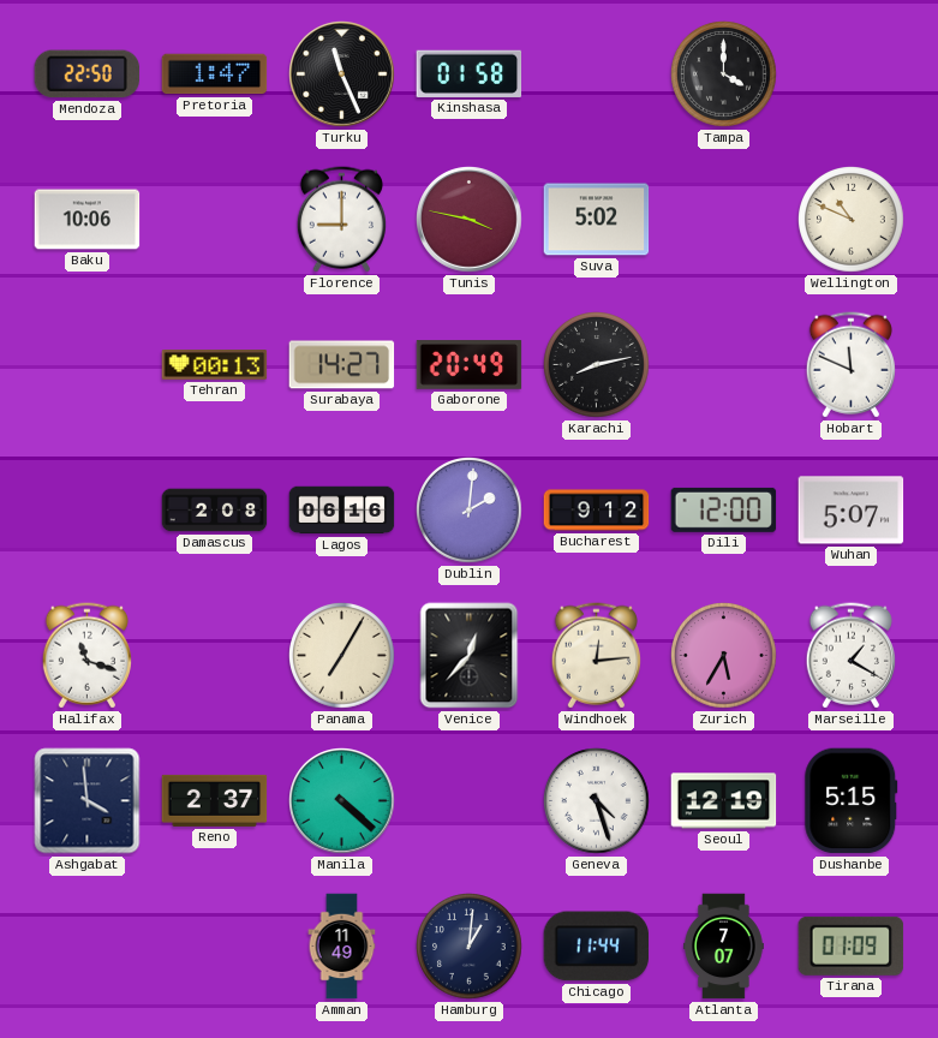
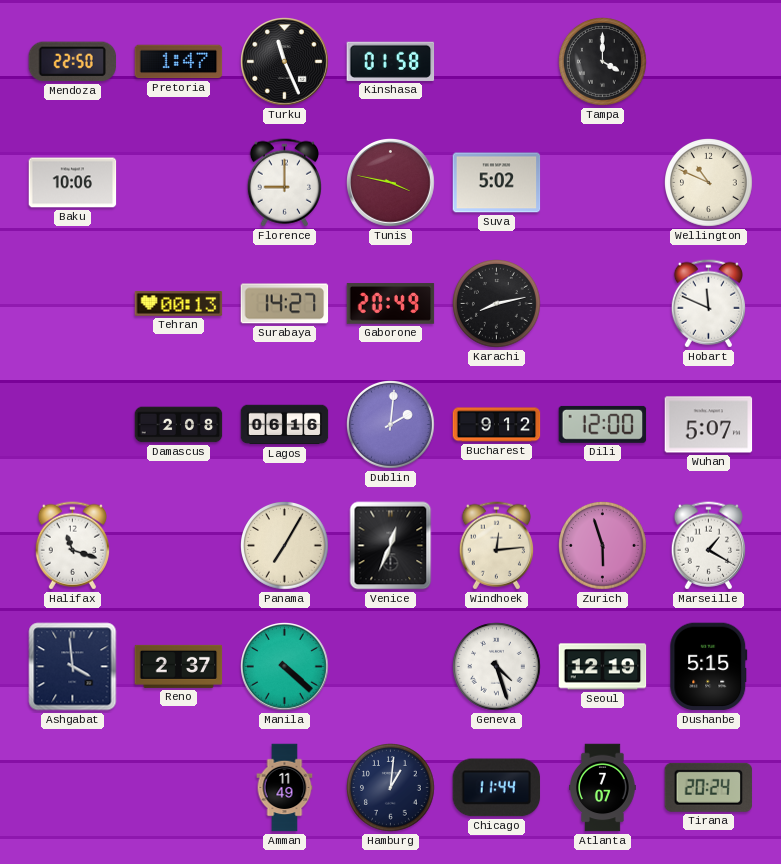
Venice: 12:37 -> 12:34
Zurich: 5:35 -> 5:57
Tirana: 01:09 -> 20:24
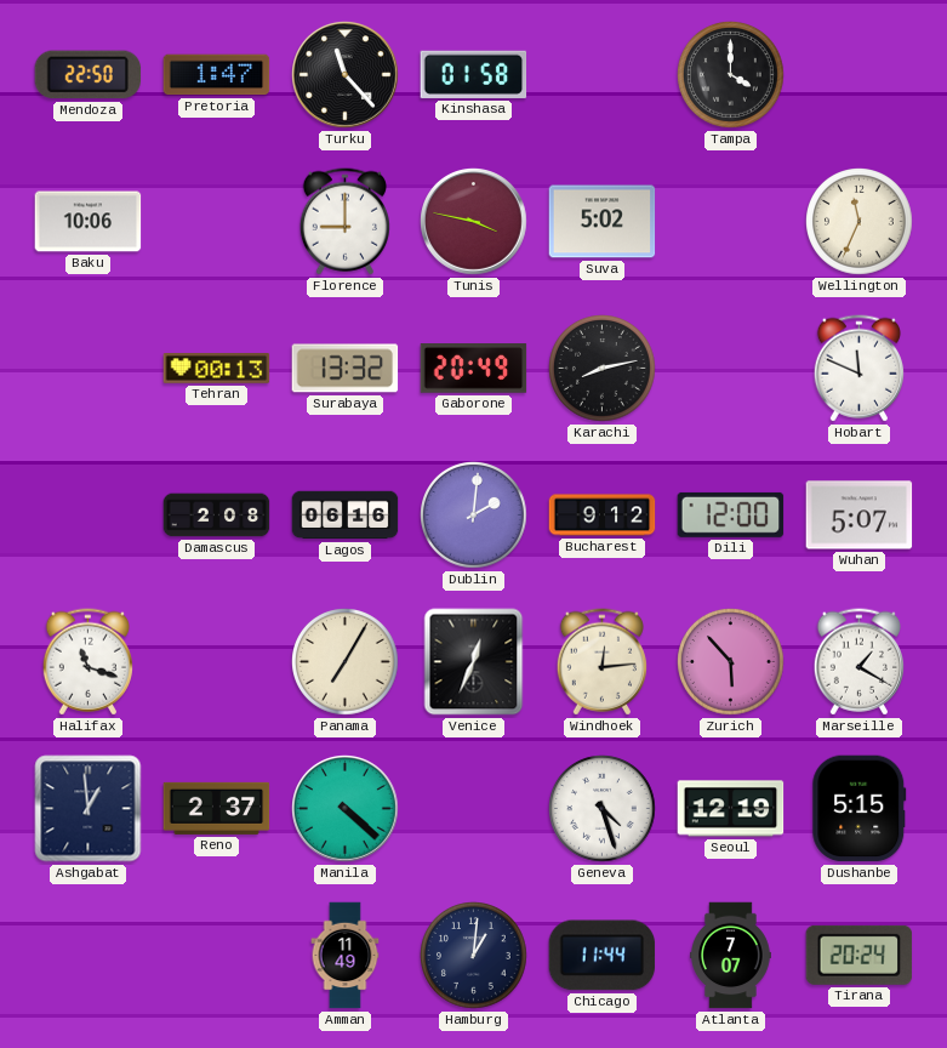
Turku: 11:26 -> 11:23
Wellington: 10:49 -> 11:34
Surabaya: 14:27 -> 13:32
Zurich: 5:57 -> 5:53
Ashgabat: 3:59 -> 12:59
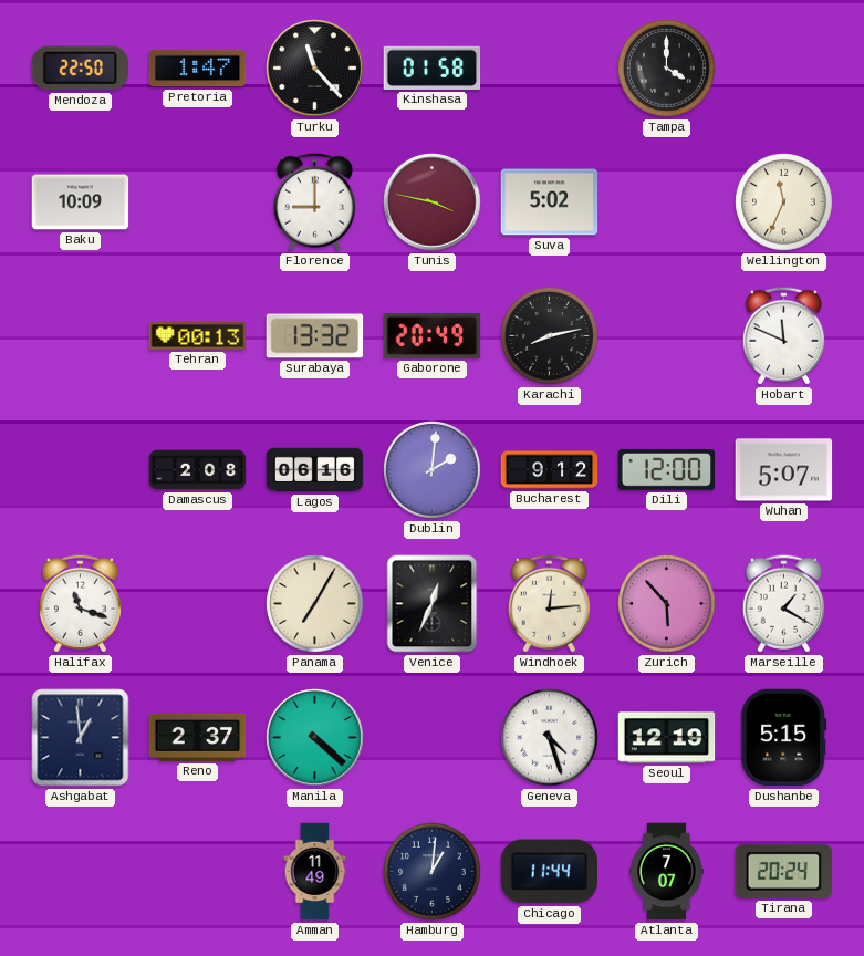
Baku: 10:06 -> 10:09
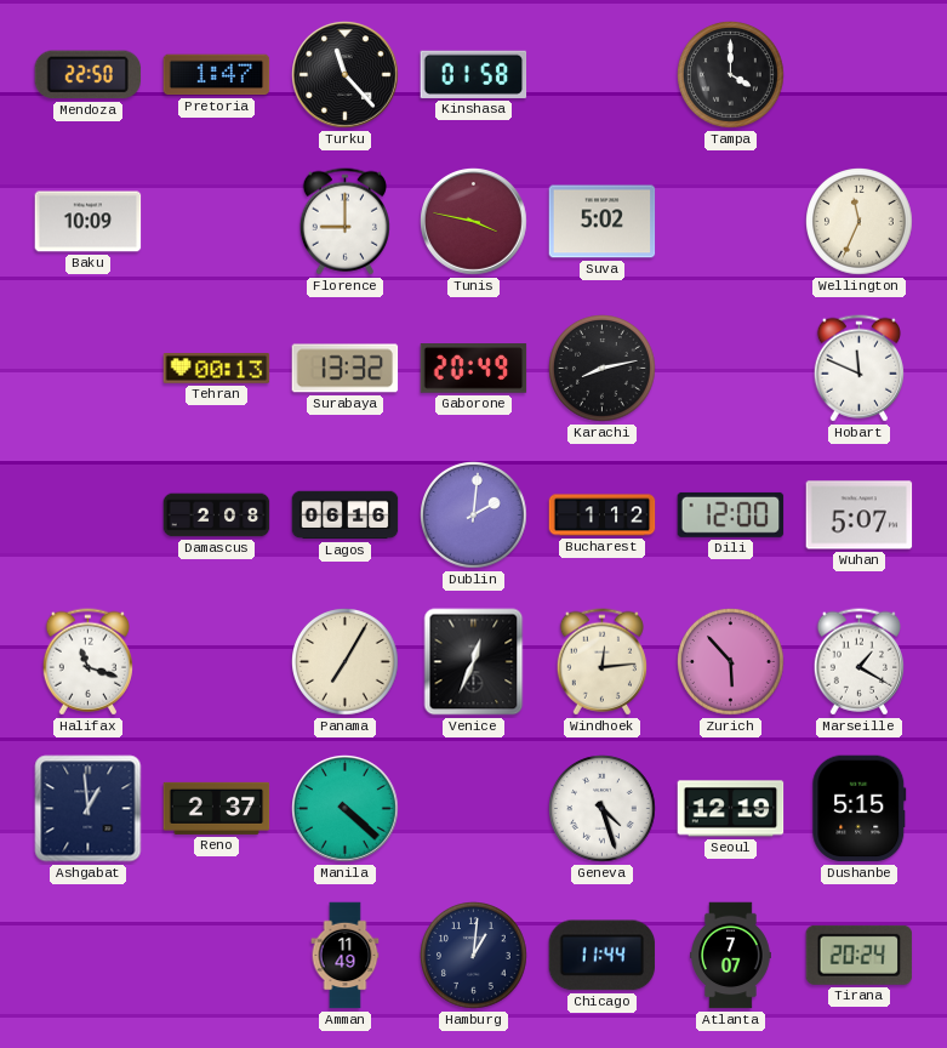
Bucharest: 9:12 -> 1:12
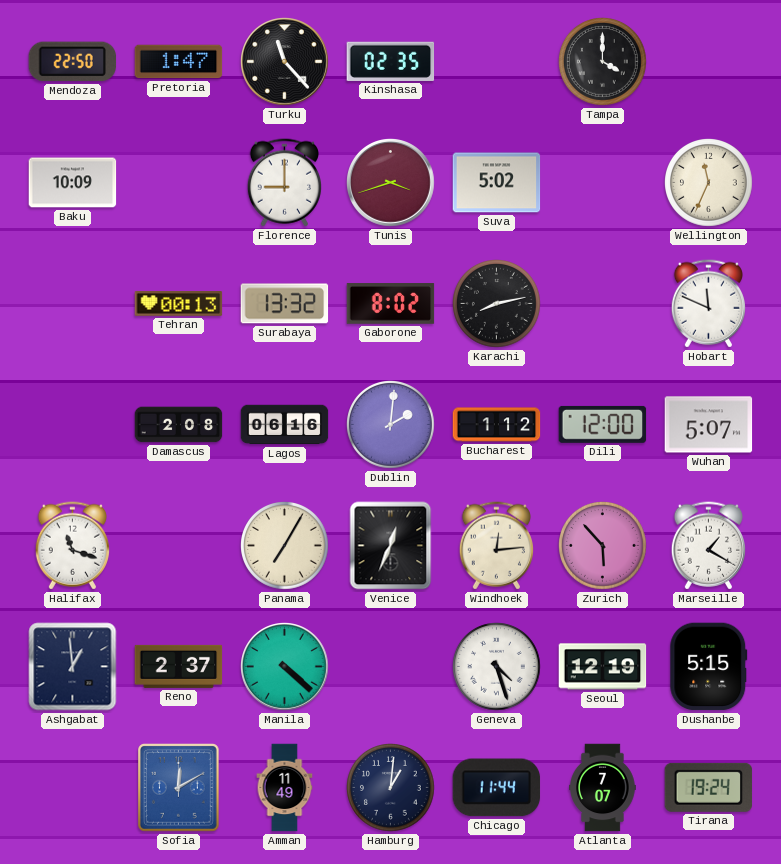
Kinshasa: 01:58 -> 02:35
Tunis: 3:47 -> 3:42
Gaborone: 20:49 -> 8:02
Sofia: none -> 12:10
Tirana: 20:24 -> 19:24
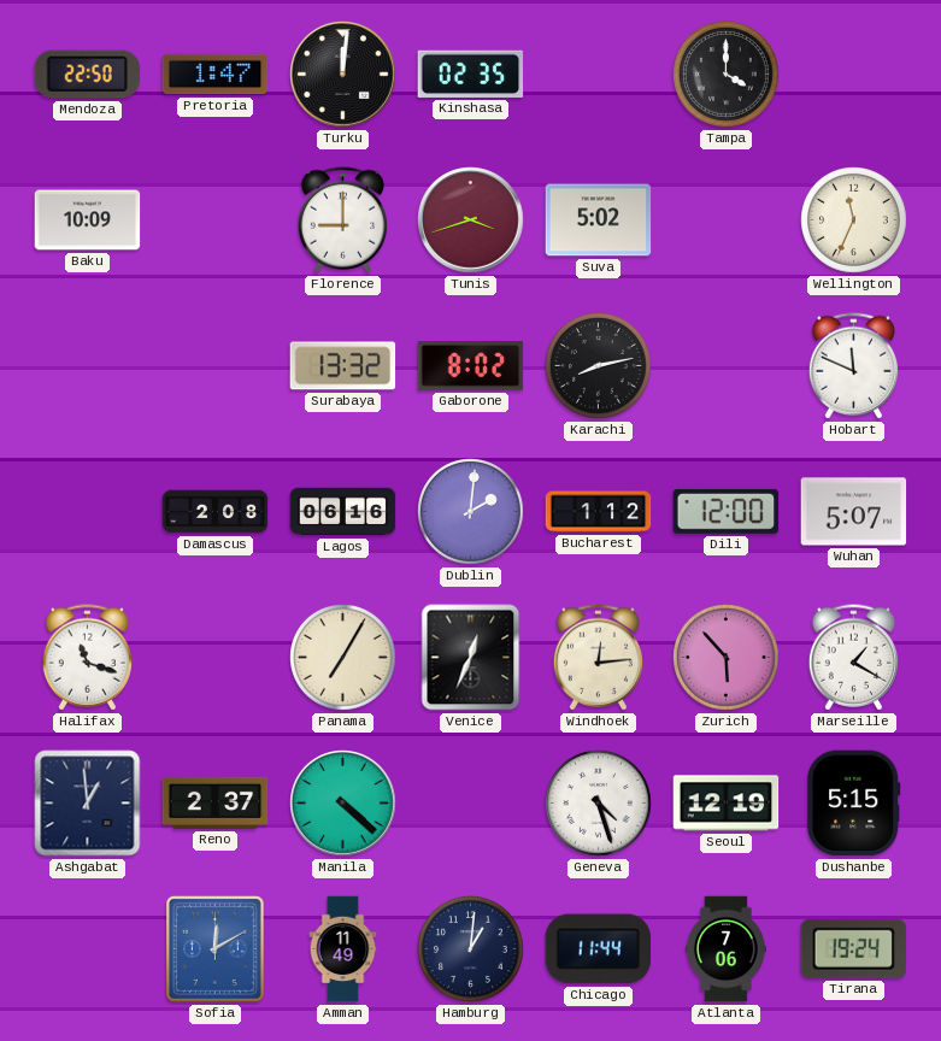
Turku: 11:23 -> 12:01
Tehran: 00:13 -> none
Atlanta: 7:07 -> 7:06
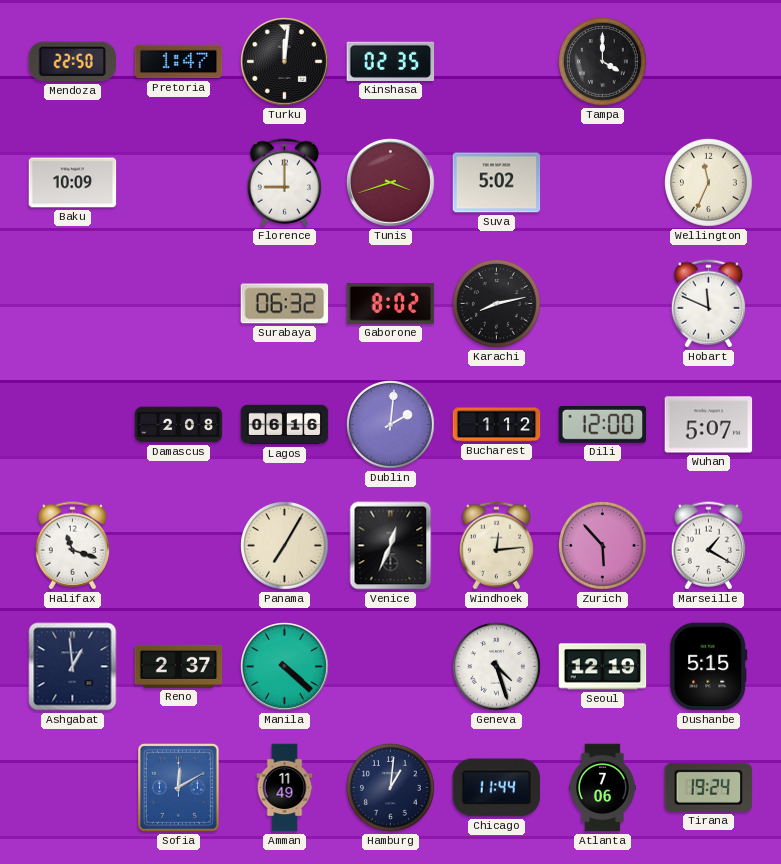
Surabaya: 13:32 -> 06:32
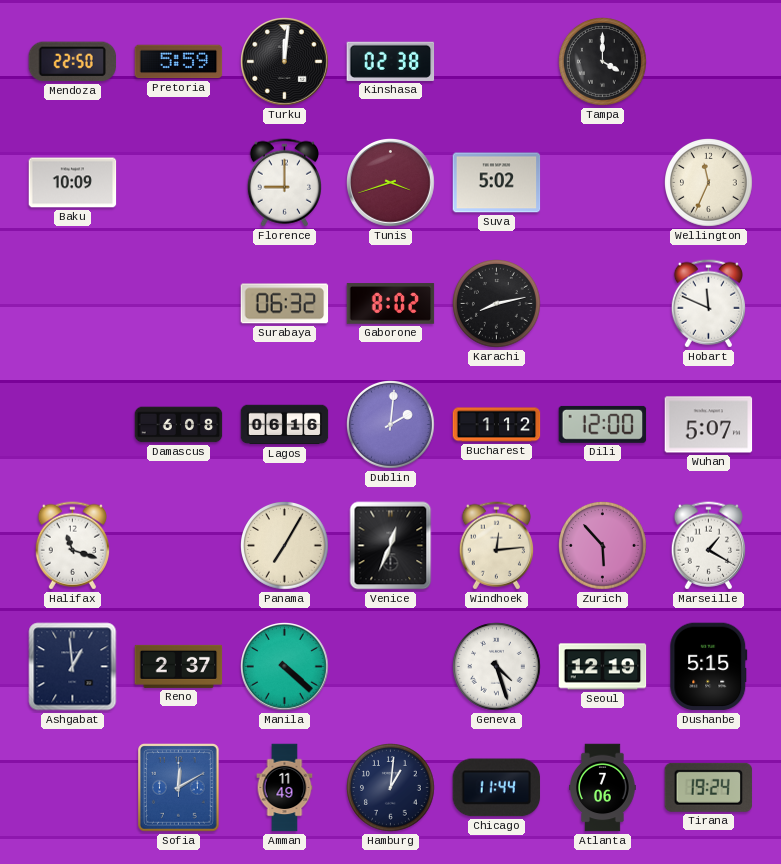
Pretoria: 1:47 -> 5:59
Kinshasa: 02:35 -> 02:38
Damascus: 2:08 -> 6:08
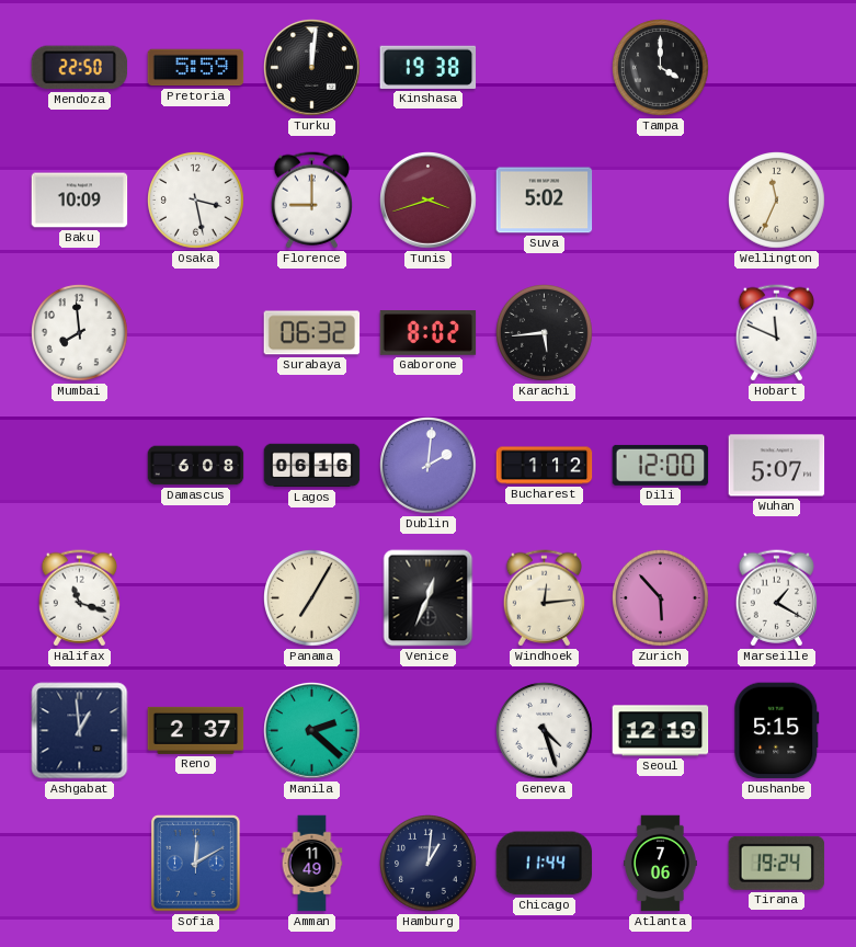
Kinshasa: 02:38 -> 19:38
Osaka: none -> 3:28
Mumbai: none -> 7:59
Karachi: 8:13 -> 5:44
Manila: 4:22 -> 2:22
